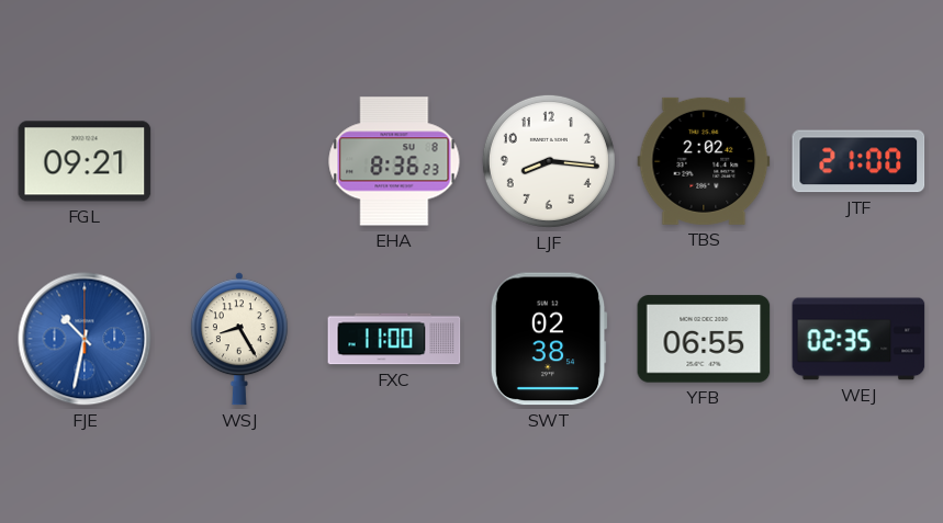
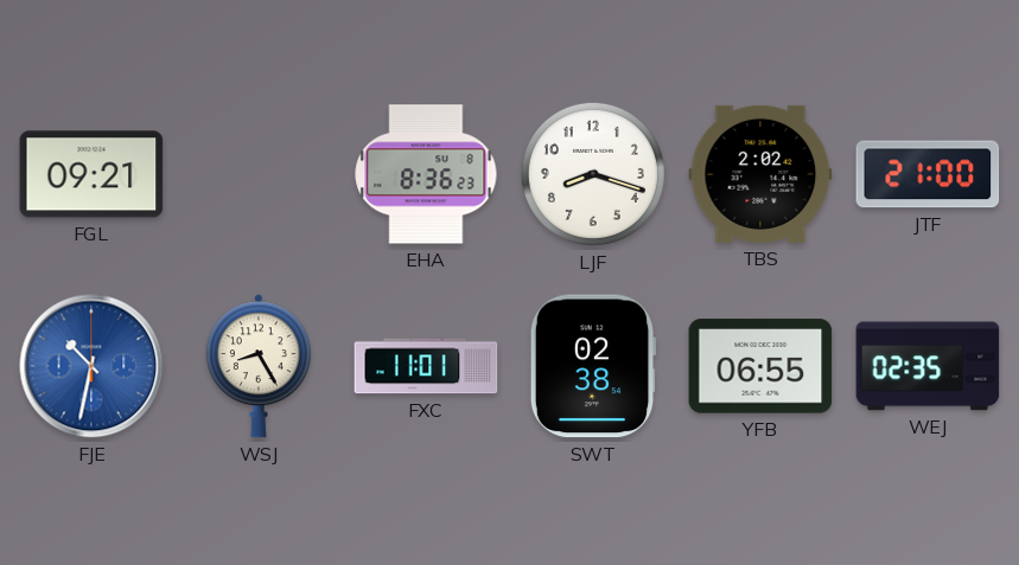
LJF: 8:16 -> 8:18
FXC: 11:00 -> 11:01
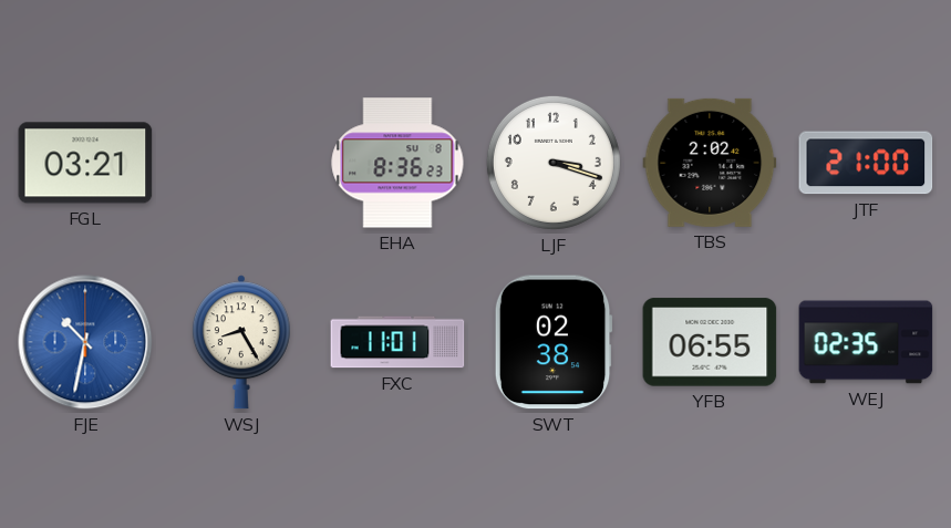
FGL: 09:21 -> 03:21
LJF: 8:18 -> 3:18
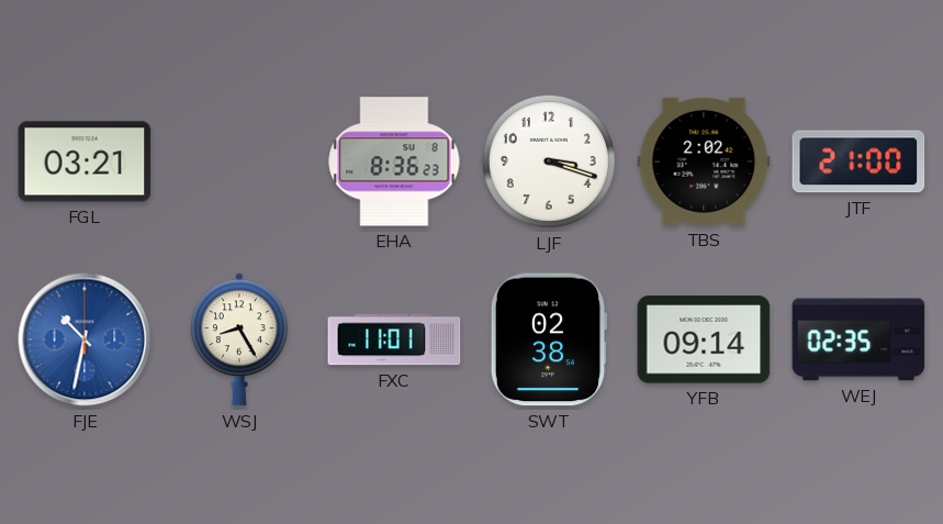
YFB: 06:55 -> 09:14
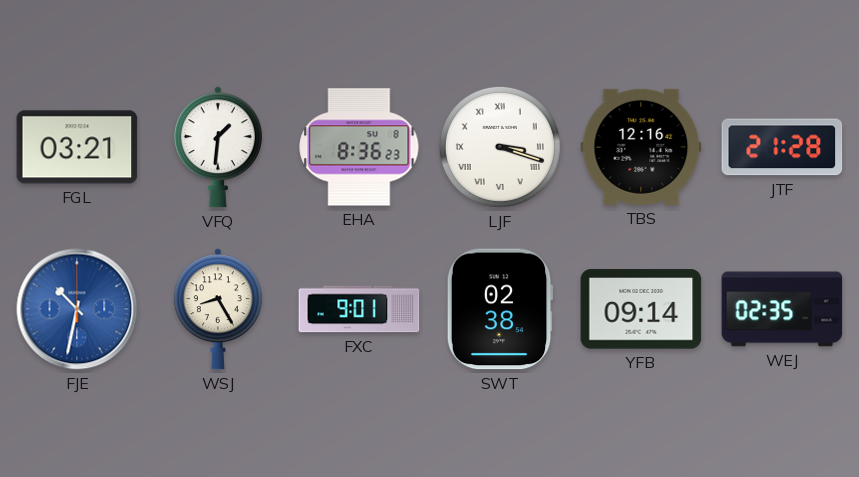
VFQ: none -> 1:31
LJF numerals: Arabic -> Roman
TBS: 2:02 -> 12:16
JTF: 21:00 -> 21:28
FXC: 11:01 -> 9:01
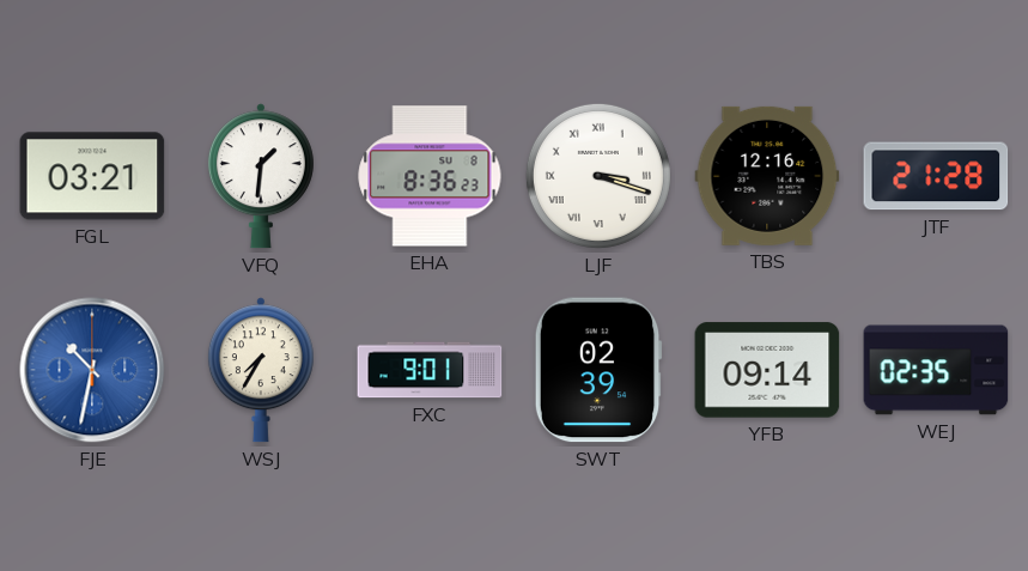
WSJ: 8:25 -> 7:35
SWT: 02:38 -> 02:39
